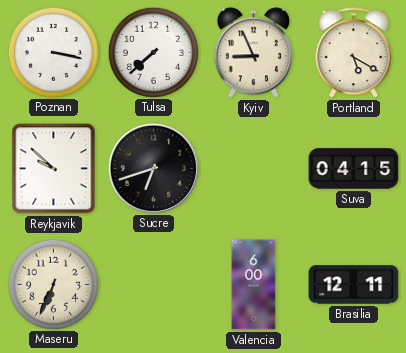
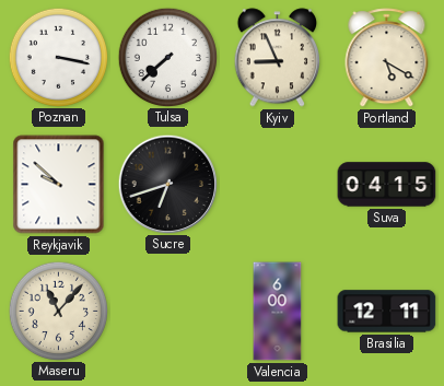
Maseru: 6:34 -> 11:07
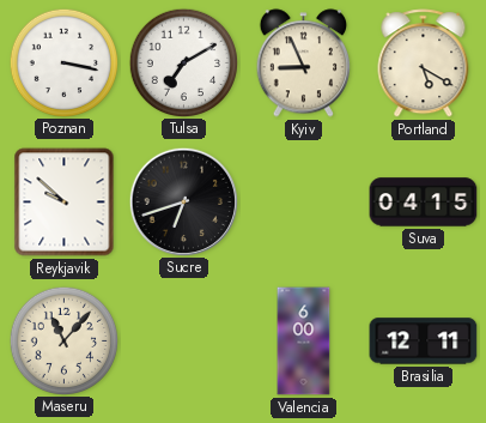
Tulsa: 7:38 -> 7:10
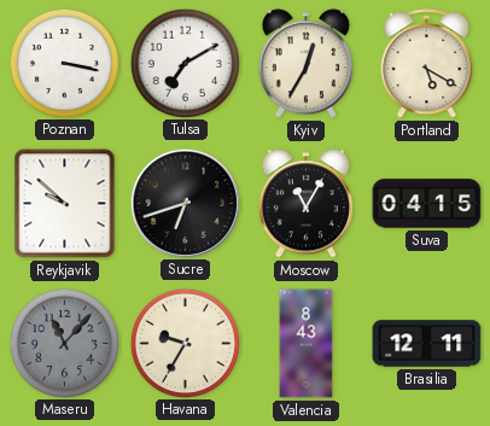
Kyiv: 8:56 -> 12:35
Moscow: none -> 11:05
Maseru dial: cream -> grey
Havana: none -> 9:35
Valencia: 6:00 -> 8:43
